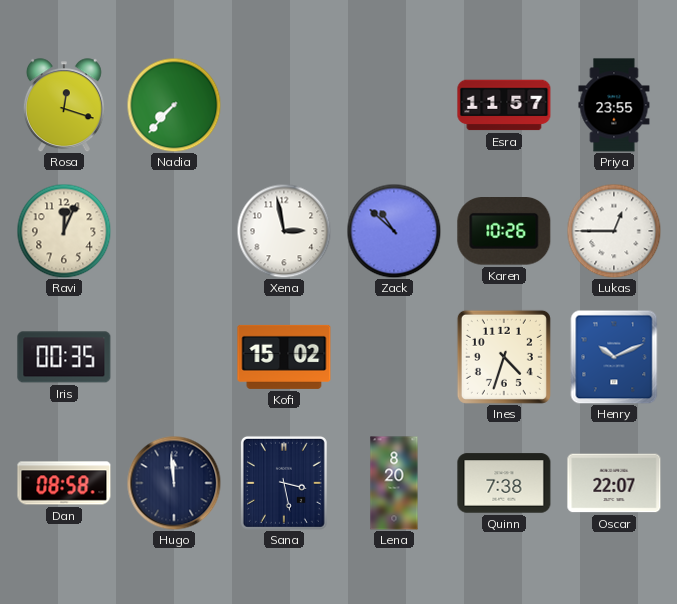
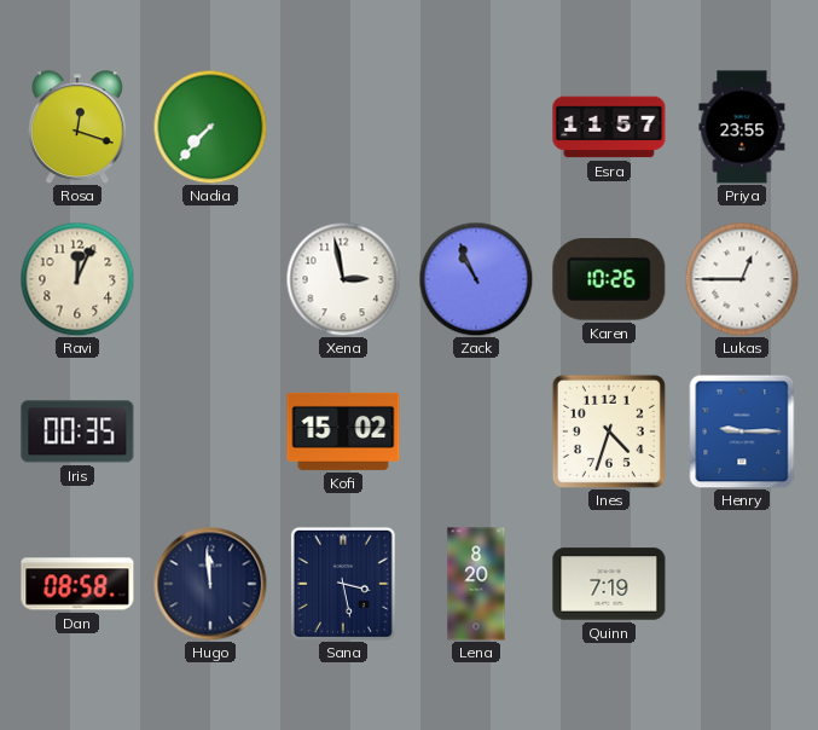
Zack: 10:52 -> 10:56
Henry: 10:11 -> 9:15
Quinn: 7:38 -> 7:19
Oscar: 22:07 -> none
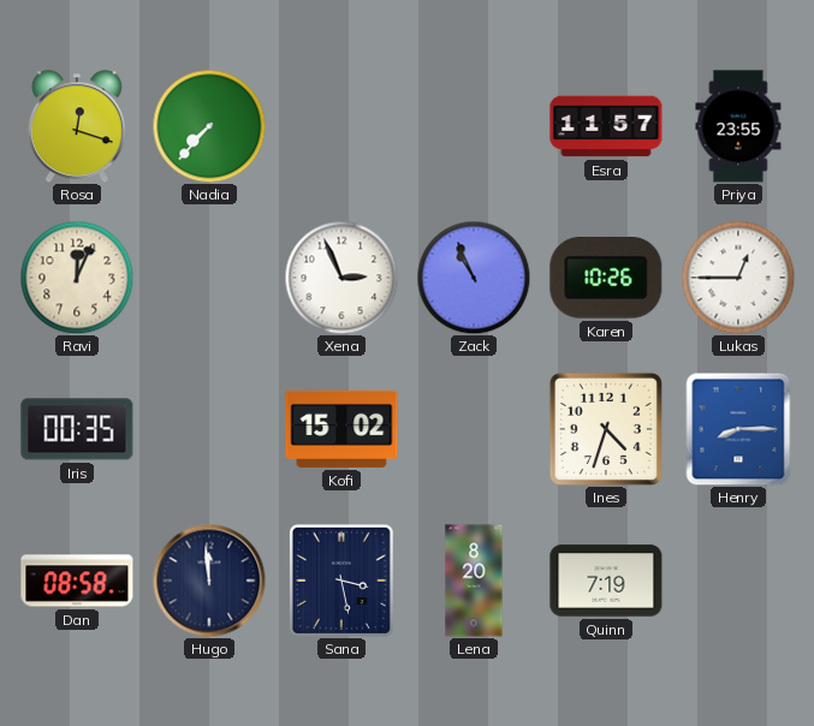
Xena: 2:58 -> 2:56
Henry: 9:15 -> 8:15
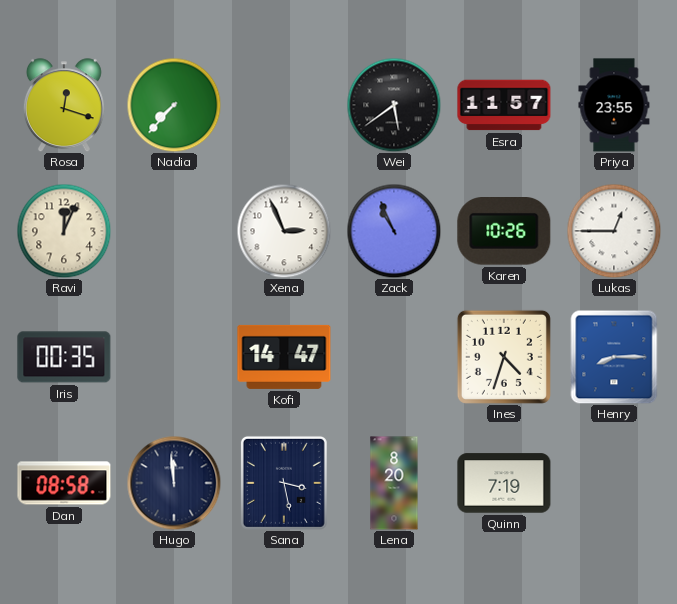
Wei: none -> 5:39
Kofi: 15:02 -> 14:47
